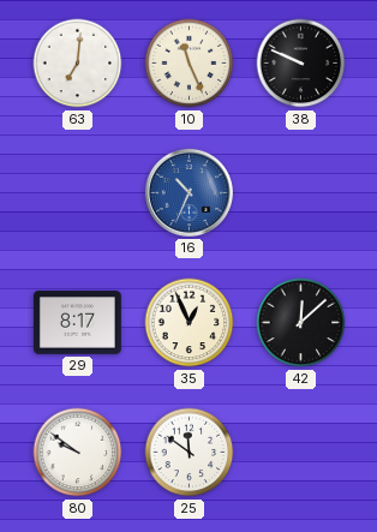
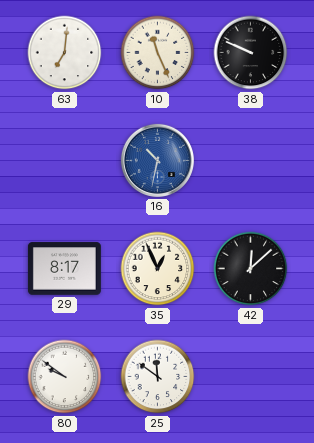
16: 10:34 -> 10:32
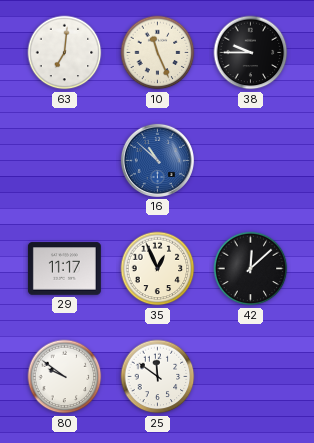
38: 9:49 -> 9:45
16: 10:32 -> 10:52
29: 8:17 -> 11:17
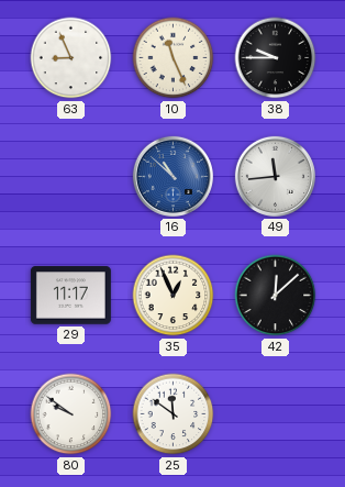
63: 7:01 -> 8:56
49: none -> 11:44
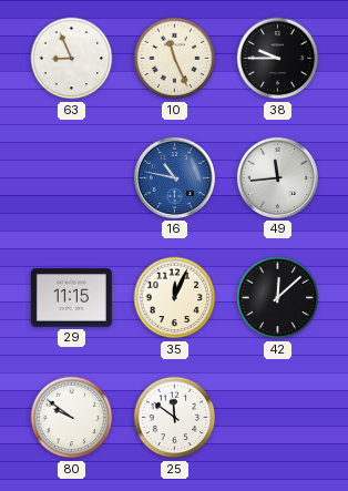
16: 10:52 -> 10:47
29: 11:17 -> 11:15
35: 12:56 -> 12:04
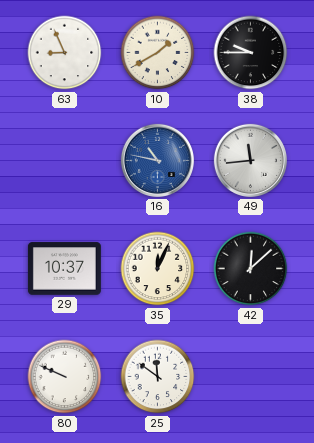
10: 11:26 -> 1:40
29: 11:15 -> 10:37
80: 9:51 -> 9:49
